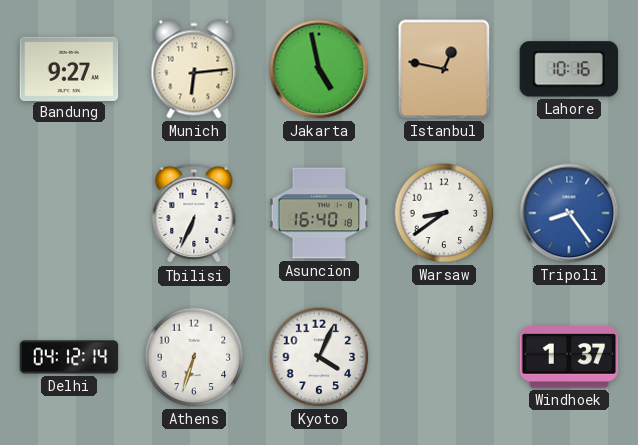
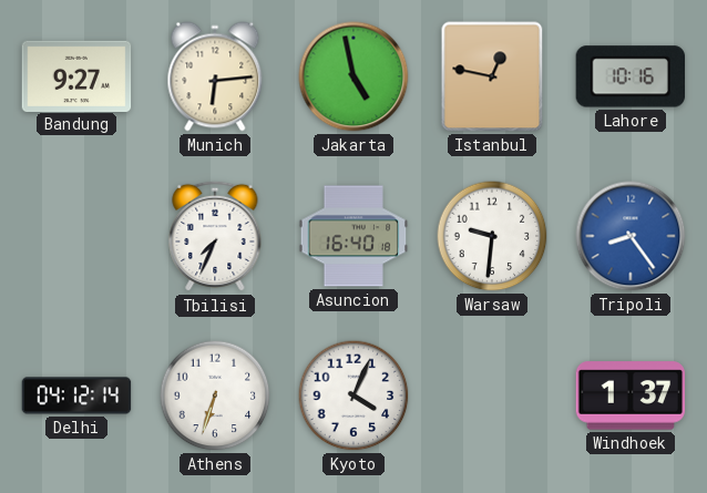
Tbilisi: 6:34 -> 7:34
Warsaw: 8:39 -> 9:31
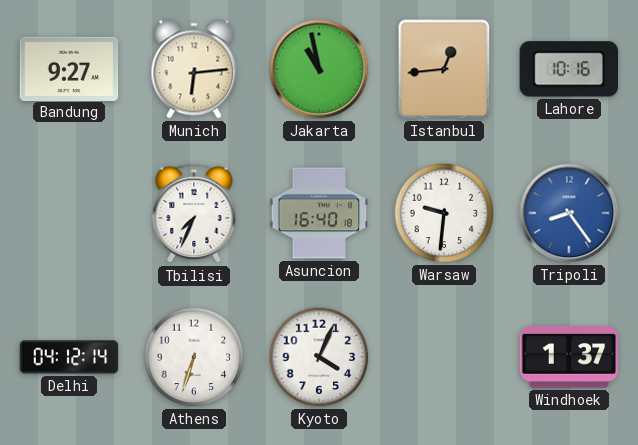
Jakarta: 4:58 -> 10:58
Istanbul: 12:47 -> 12:44
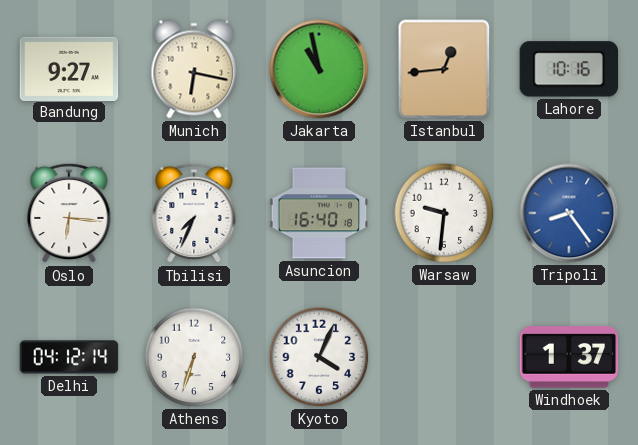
Munich: 6:14 -> 6:17
Oslo: none -> 6:16
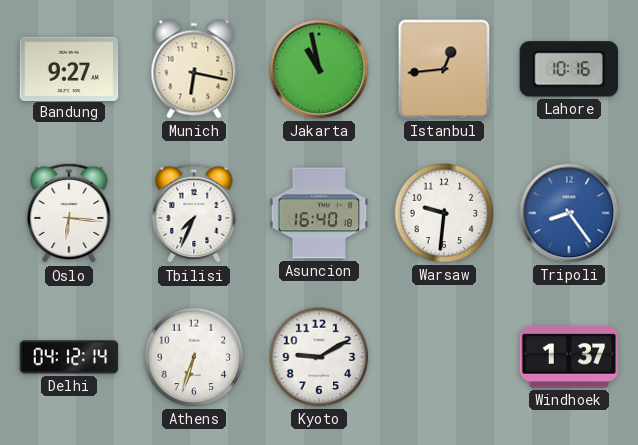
Kyoto: 4:04 -> 9:10
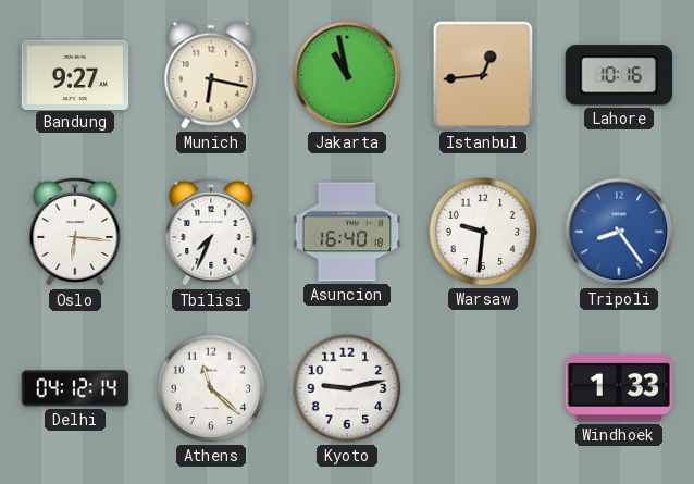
Athens: 6:33 -> 11:22
Kyoto: 9:10 -> 9:13
Windhoek: 1:37 -> 1:33
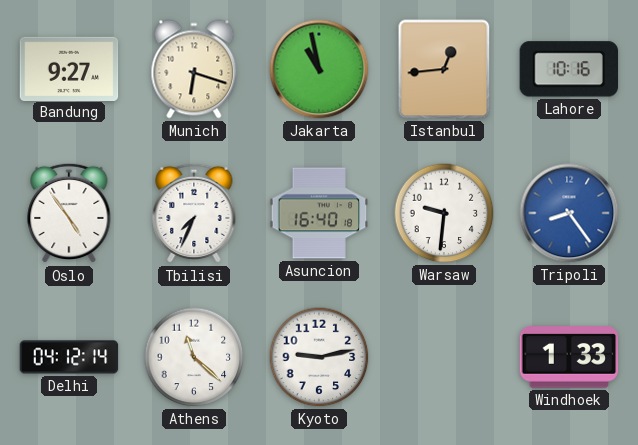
Munich: 6:17 -> 6:18
Oslo: 6:16 -> 4:54
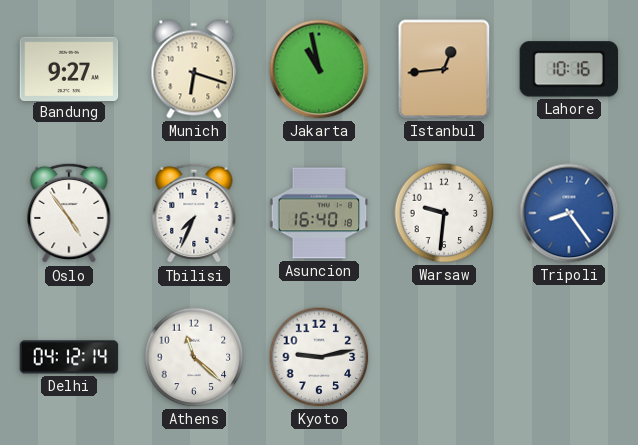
Windhoek: 1:33 -> none
